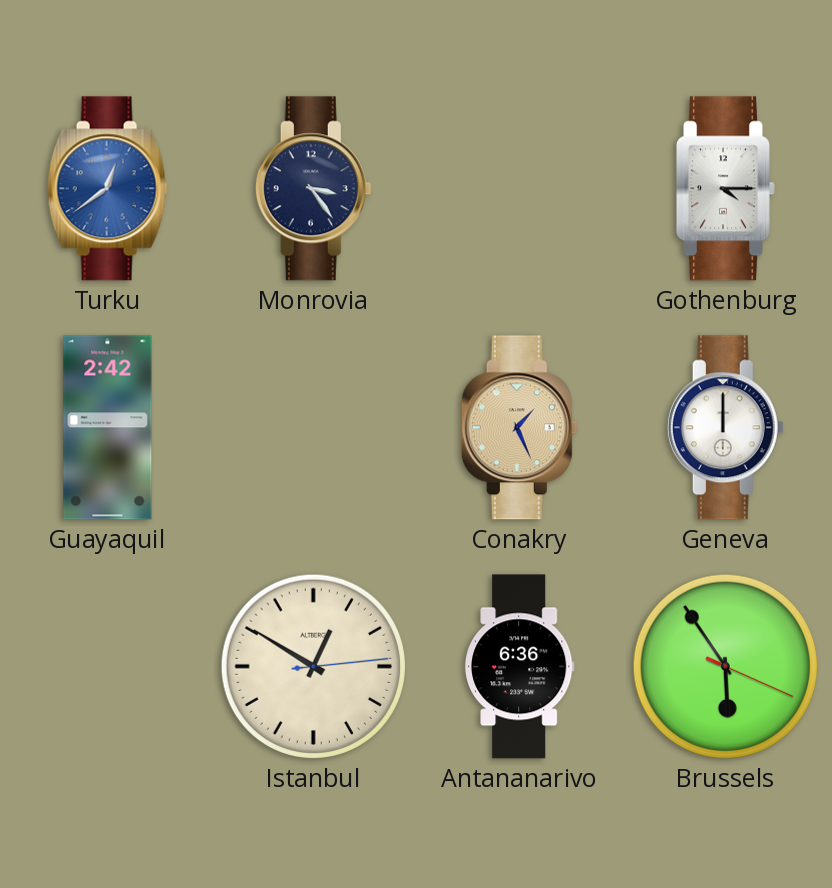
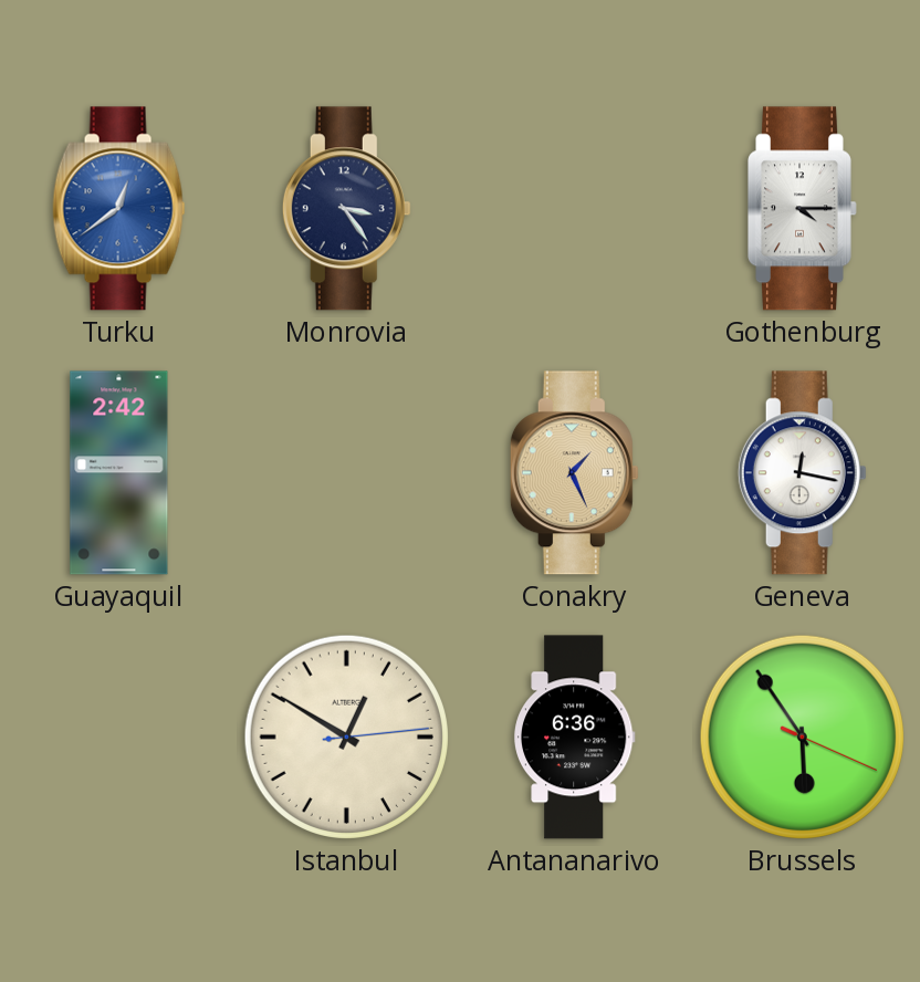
Geneva: 12:00 -> 12:17
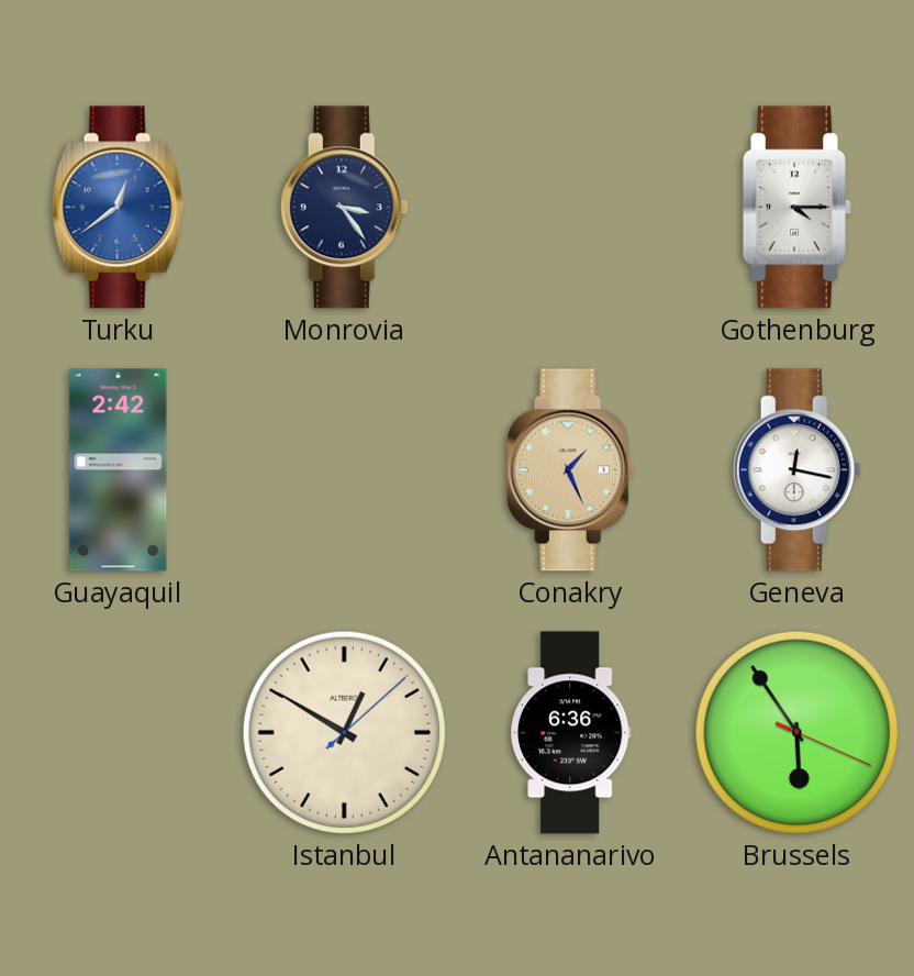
Istanbul: 12:50:14 -> 12:50:08
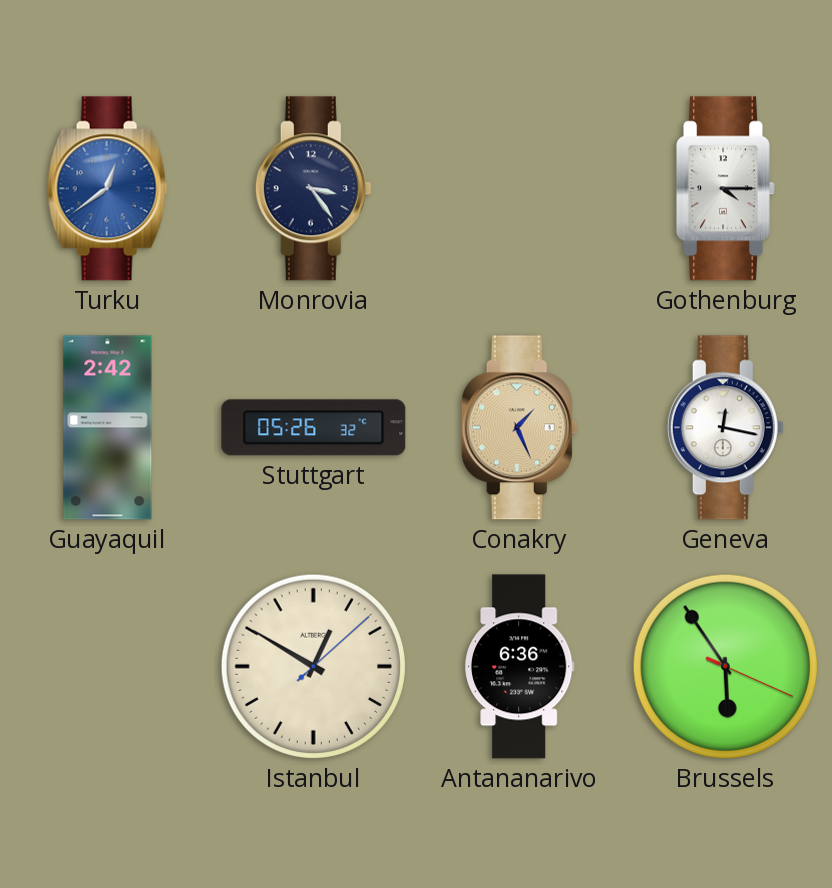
Stuttgart: none -> 05:26
